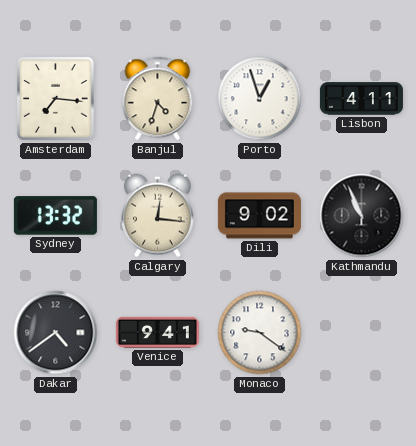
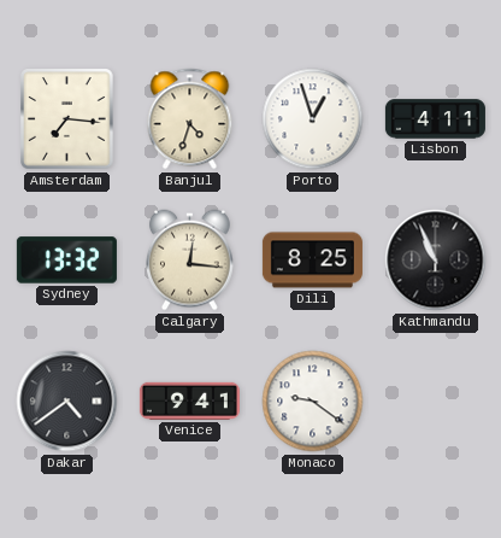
Dili: 9:02 -> 8:25
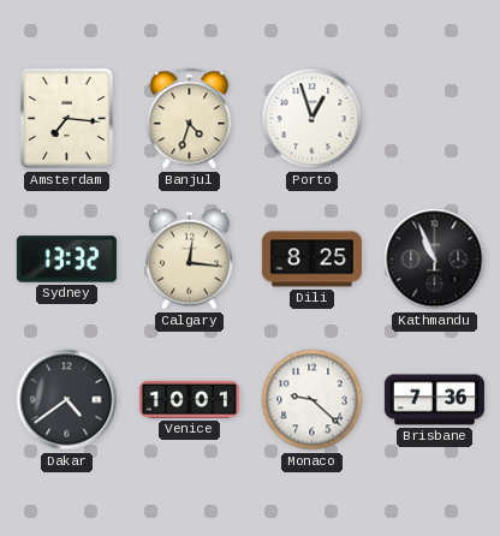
Lisbon: 4:11 -> none
Venice: 9:41 -> 10:01
Monaco: 9:21 -> 9:22
Brisbane: none -> 7:36
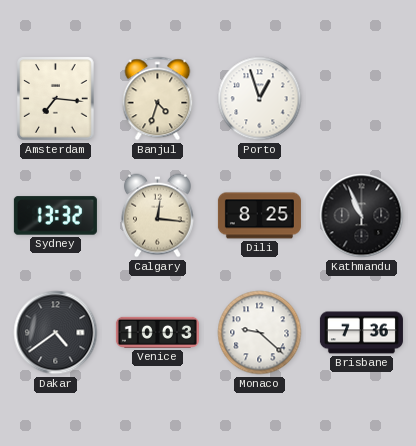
Venice: 10:01 -> 10:03
